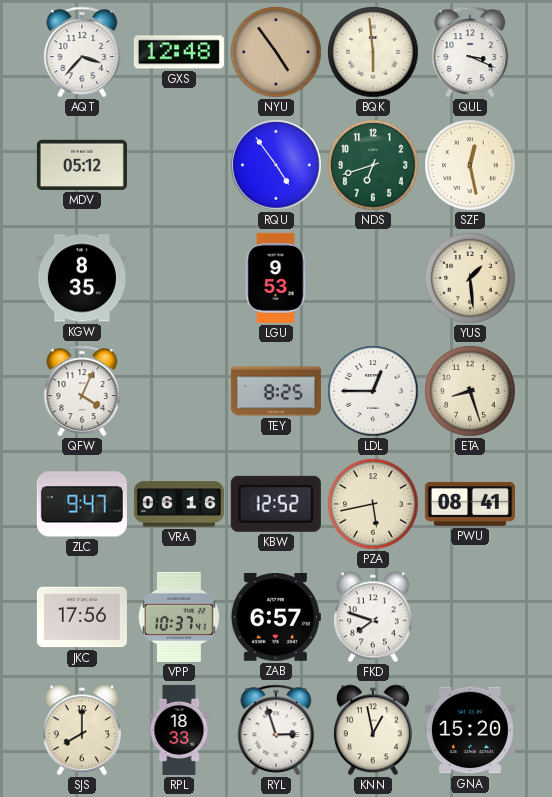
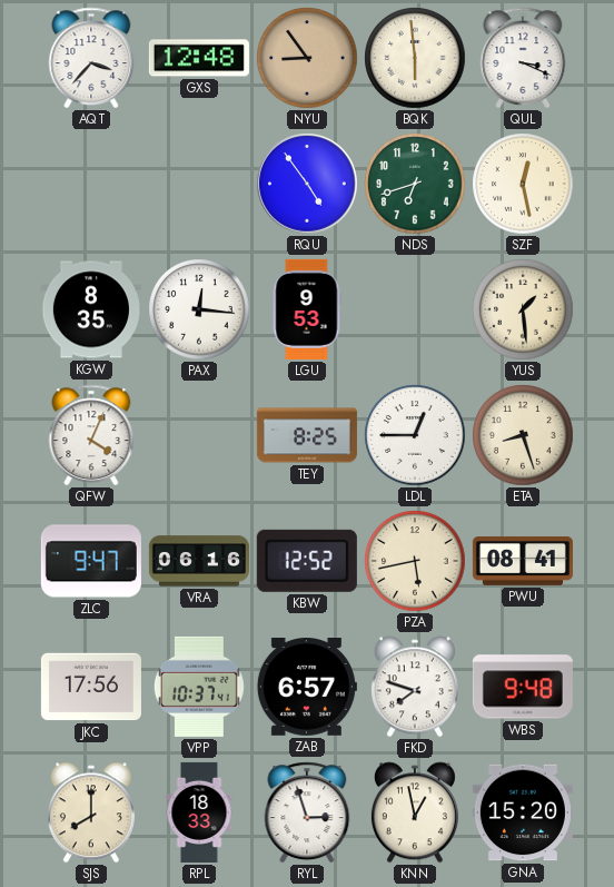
NYU: 4:54 -> 8:54
MDV: 05:12 -> none
PAX: none -> 12:16
WBS: none -> 9:48
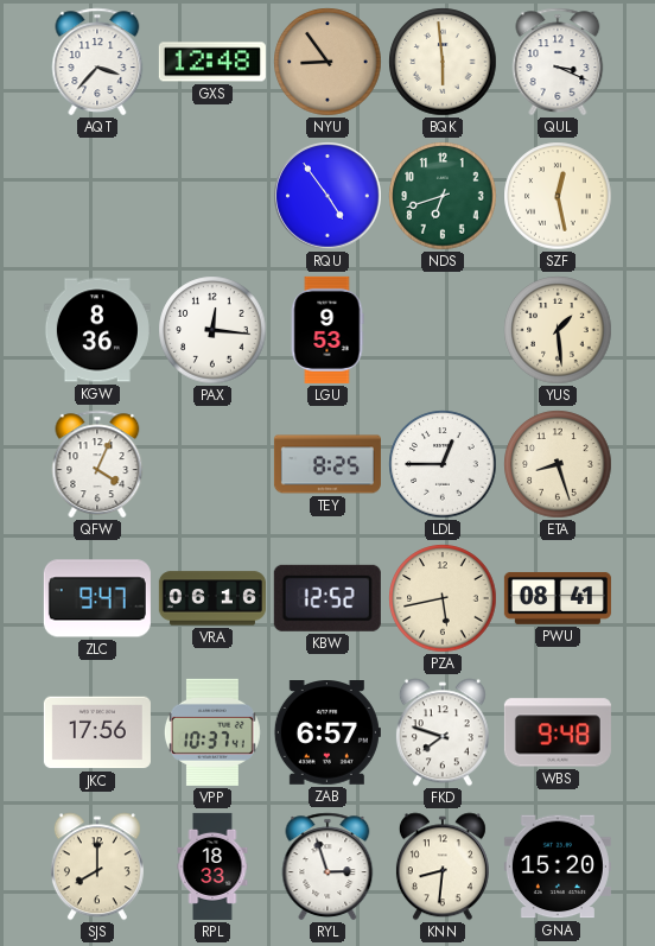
KGW: 8:35 -> 8:36
KNN: 12:58 -> 8:31
